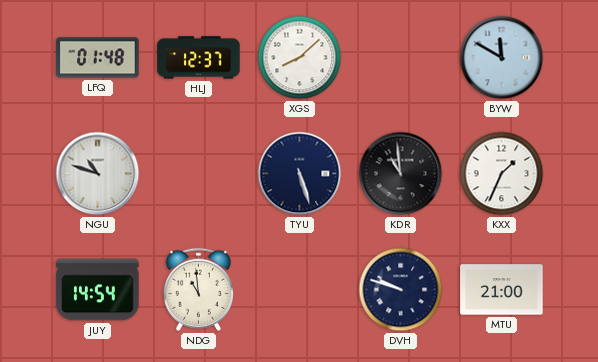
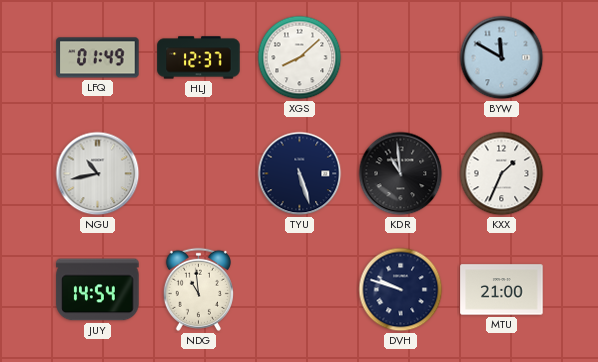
LFQ: 01:48 -> 01:49
NGU: 10:48 -> 10:43
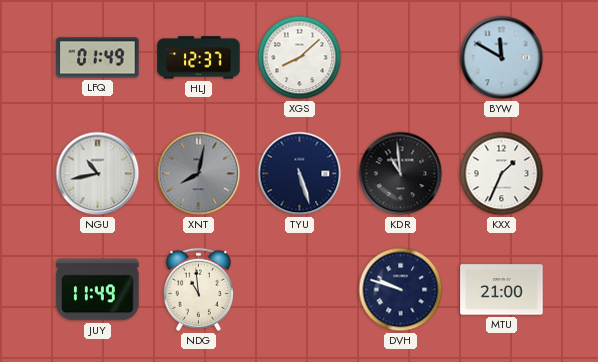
XNT: none -> 8:02
JUY: 14:54 -> 11:49
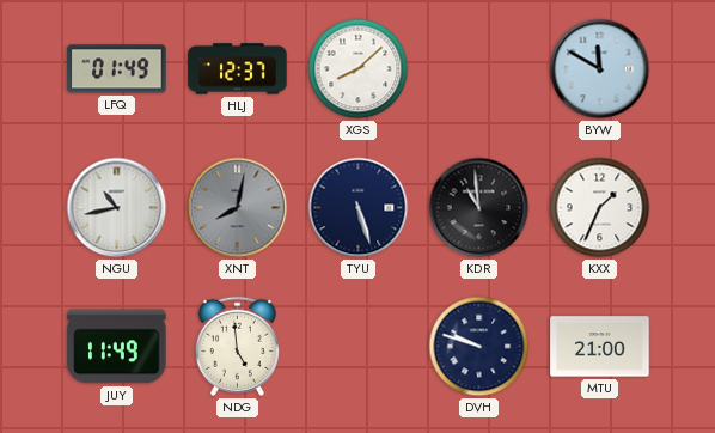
NDG: 10:59 -> 4:59
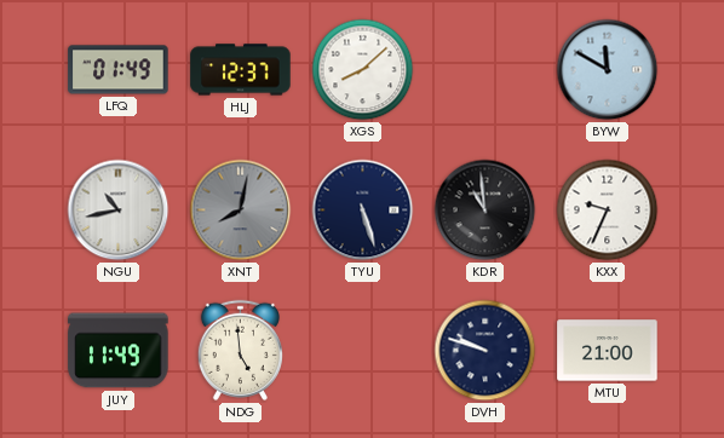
KXX: 1:34 -> 9:34
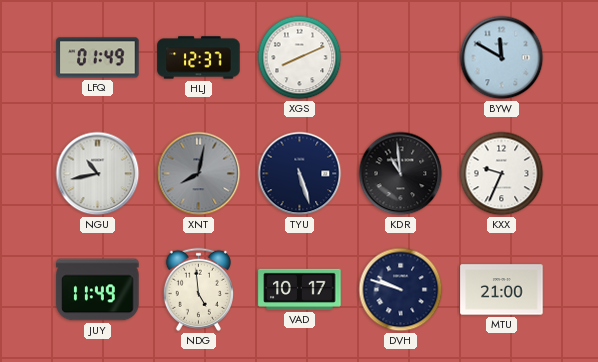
XGS: 8:08 -> 8:11
VAD: none -> 10:17
